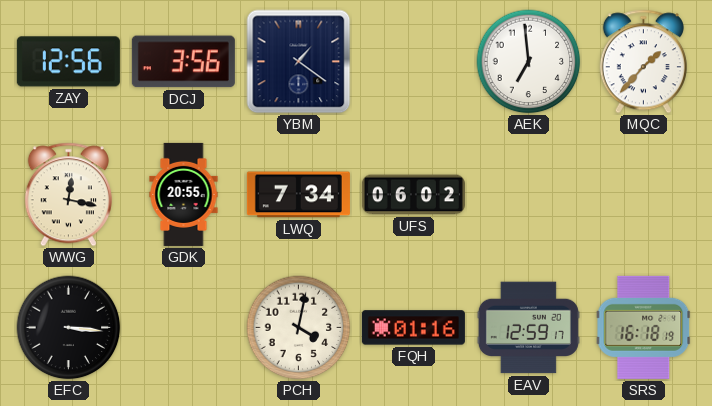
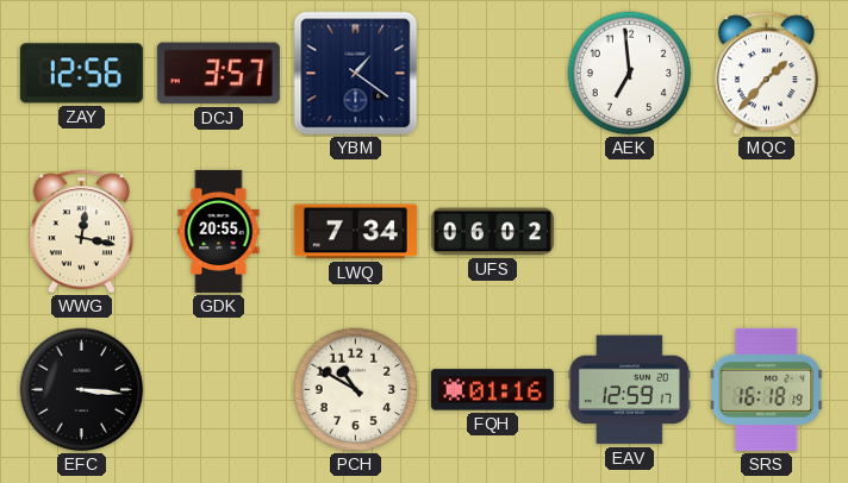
DCJ: 3:56 -> 3:57
PCH: 4:02 -> 10:50
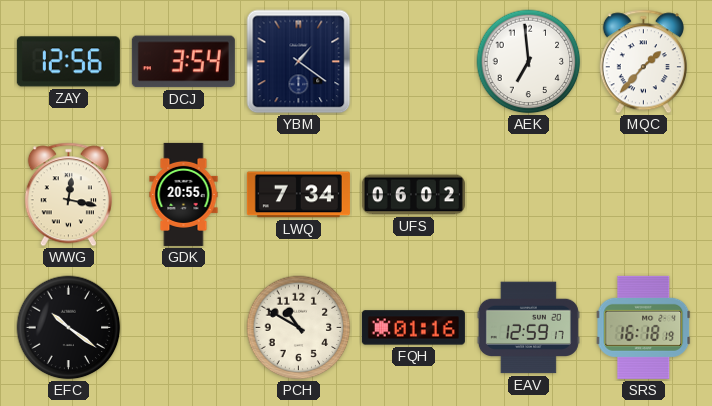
DCJ: 3:57 -> 3:54
EFC: 3:16 -> 10:21
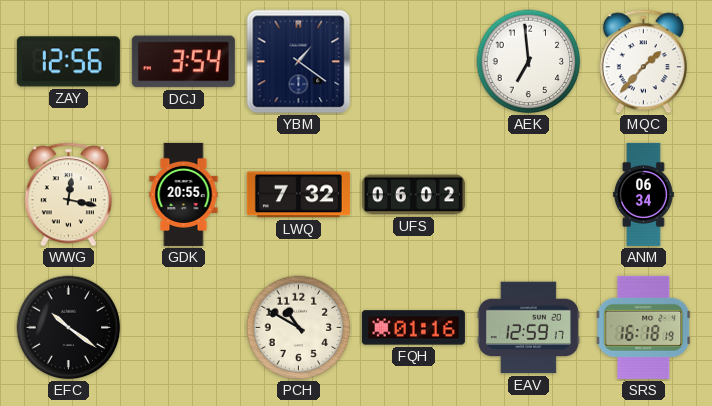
LWQ: 7:34 -> 7:32
ANM: none -> 06:34
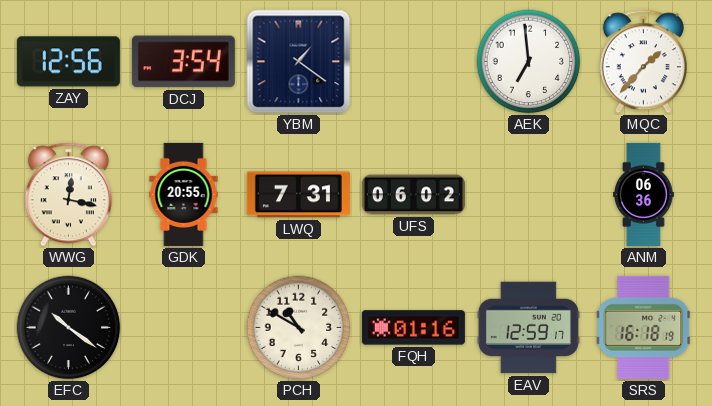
LWQ: 7:32 -> 7:31
ANM: 06:34 -> 06:36
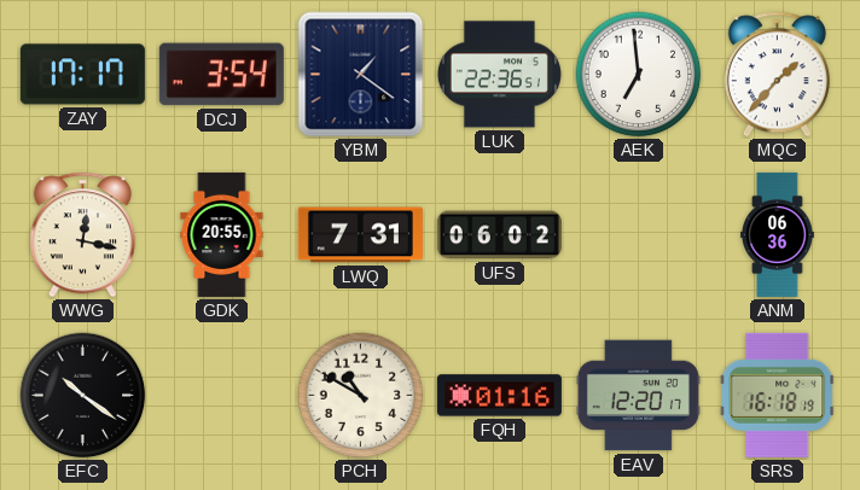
ZAY: 12:56 -> 17:17
LUK: none -> 22:36
EAV: 12:59 -> 12:20
